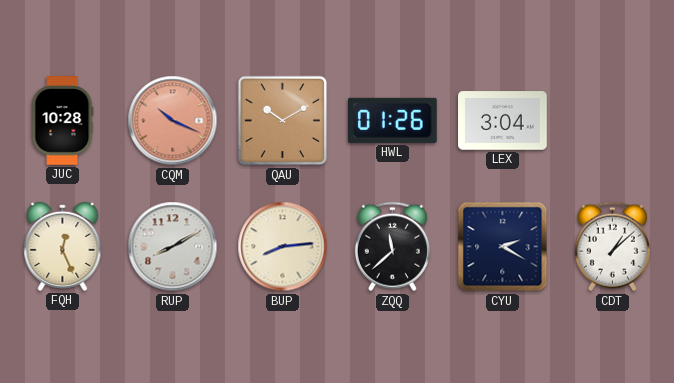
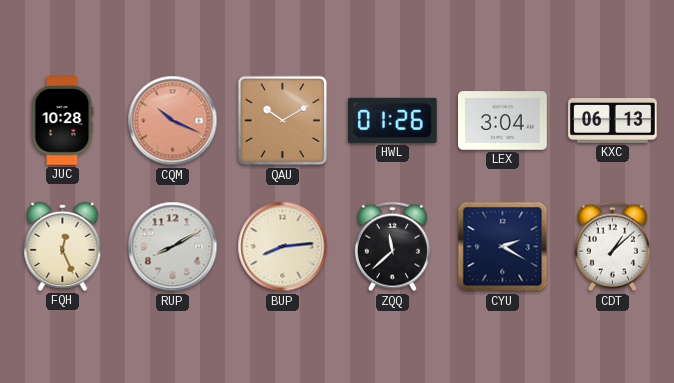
KXC: none -> 06:13
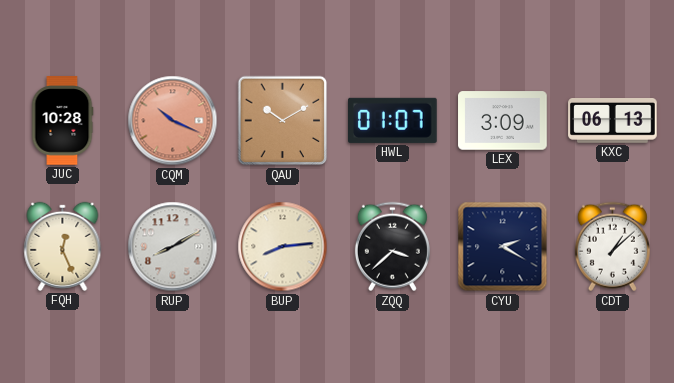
HWL: 01:26 -> 01:07
LEX: 3:04 -> 3:09
ZQQ: 11:38 -> 3:38
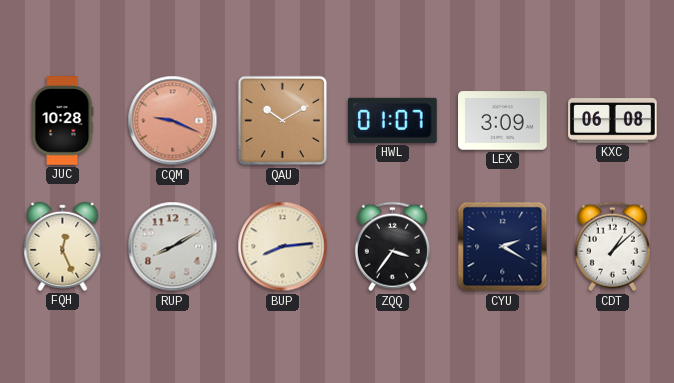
CQM: 10:19 -> 9:19
KXC: 06:13 -> 06:08
ZQQ: 3:38 -> 3:36
